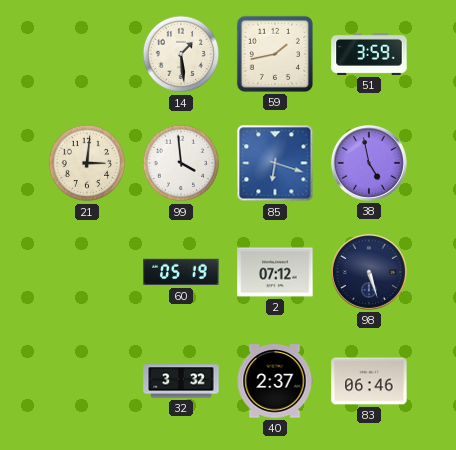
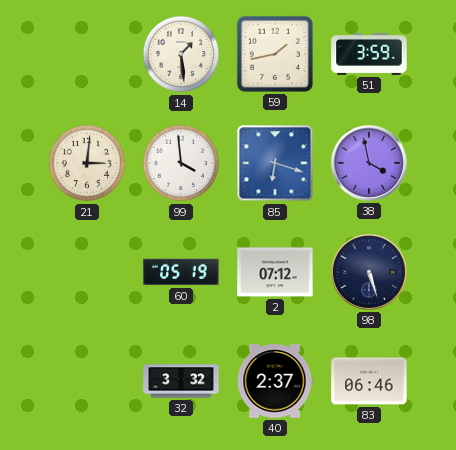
38: 4:58 -> 3:58
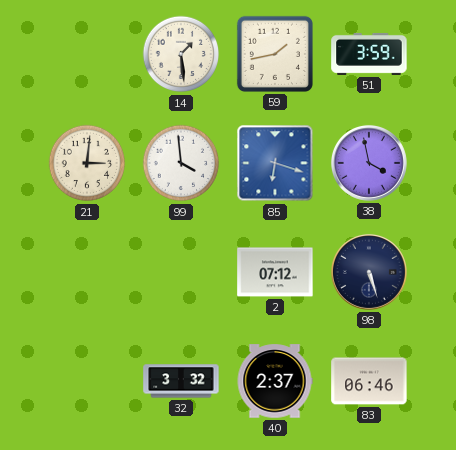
60: 05:19 -> none
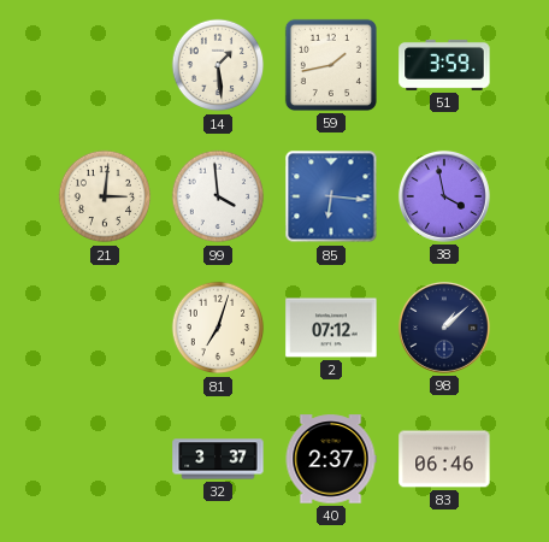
85: 6:18 -> 6:16
81: none -> 7:03
98: 5:27 -> 1:08
32: 3:32 -> 3:37
